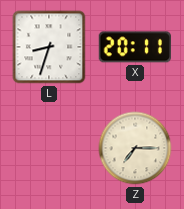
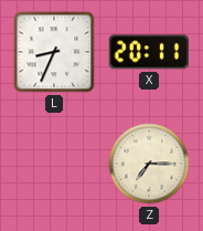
L: 8:33 -> 8:34
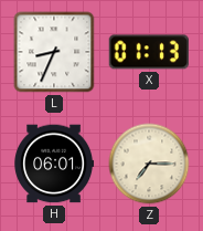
X: 20:11 -> 01:13
H: none -> 06:01
